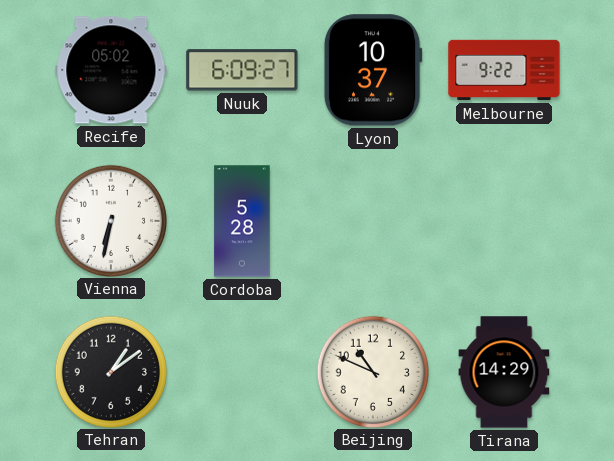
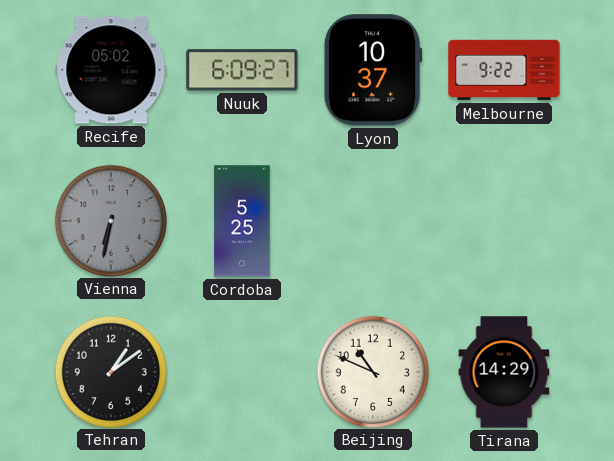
Vienna dial: white -> grey
Cordoba: 5:28 -> 5:25
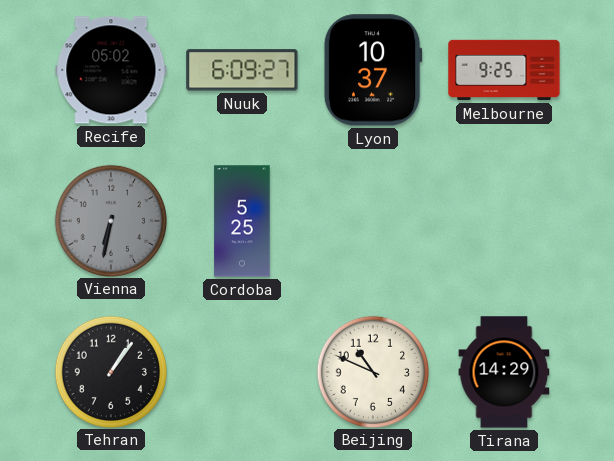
Melbourne: 9:22 -> 9:25
Tehran: 1:09 -> 1:06
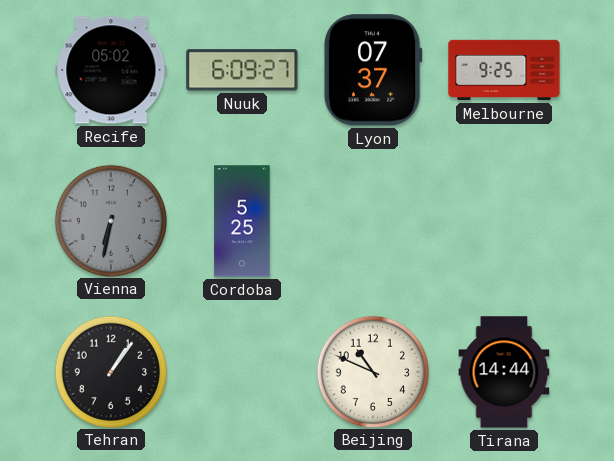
Lyon: 10:37 -> 07:37
Tirana: 14:29 -> 14:44
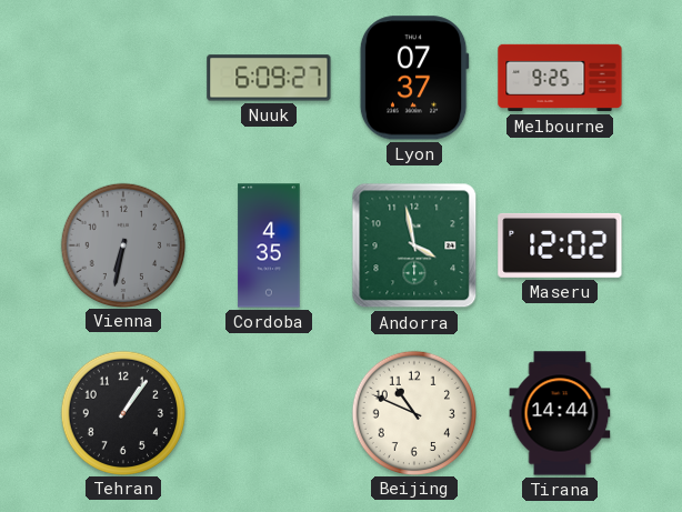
Recife: 05:02 -> none
Cordoba: 5:25 -> 4:35
Andorra: none -> 3:58
Maseru: none -> 12:02
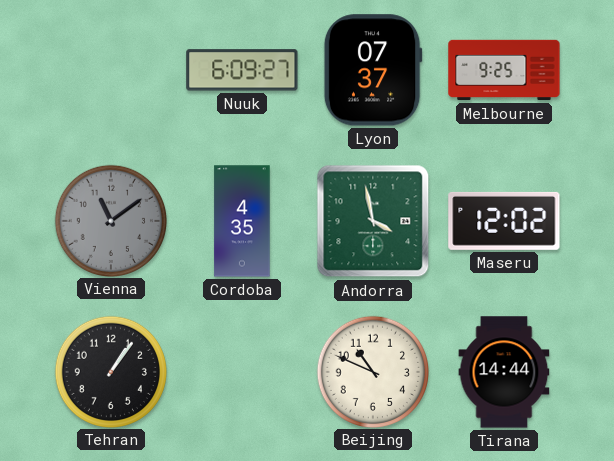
Vienna: 6:32 -> 11:09
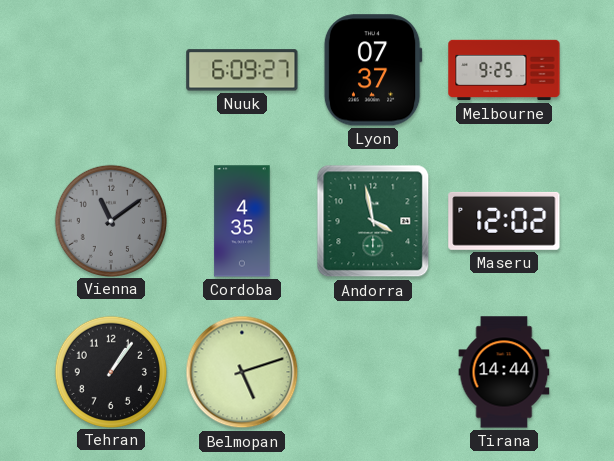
Belmopan: none -> 5:12
Beijing: 10:49 -> none
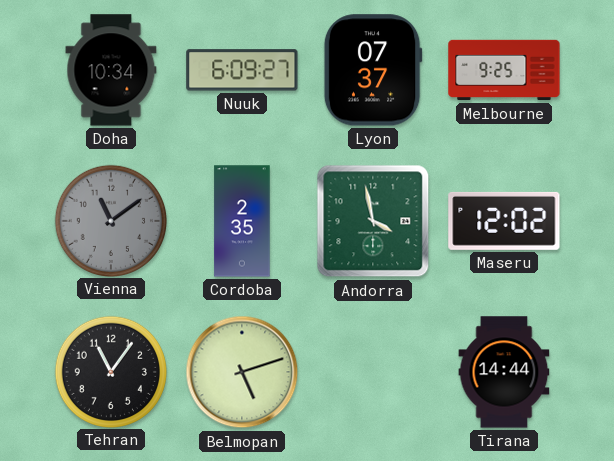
Doha: none -> 10:34
Cordoba: 4:35 -> 2:35
Tehran: 1:06 -> 11:06
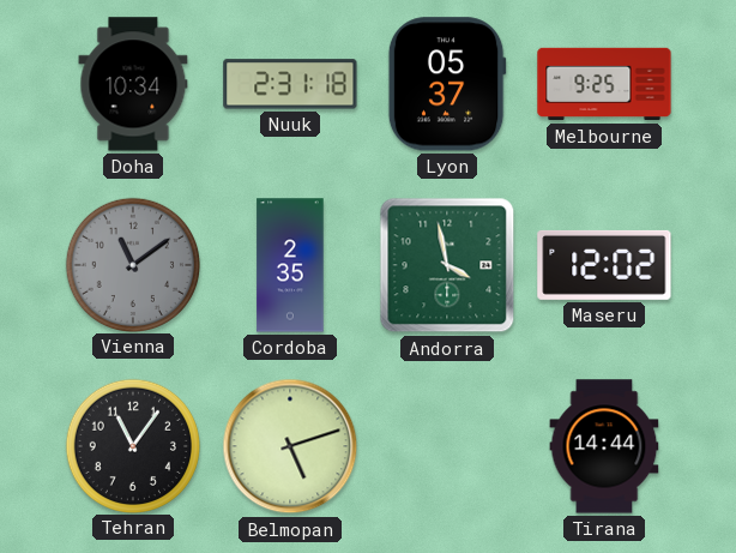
Nuuk: 6:09 -> 2:31
Lyon: 07:37 -> 05:37
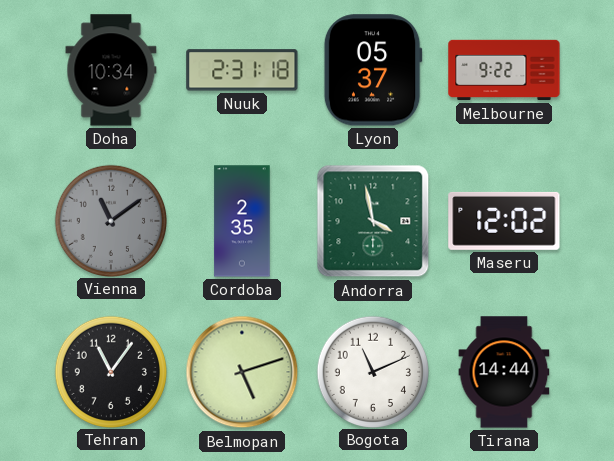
Melbourne: 9:25 -> 9:22
Bogota: none -> 11:11
